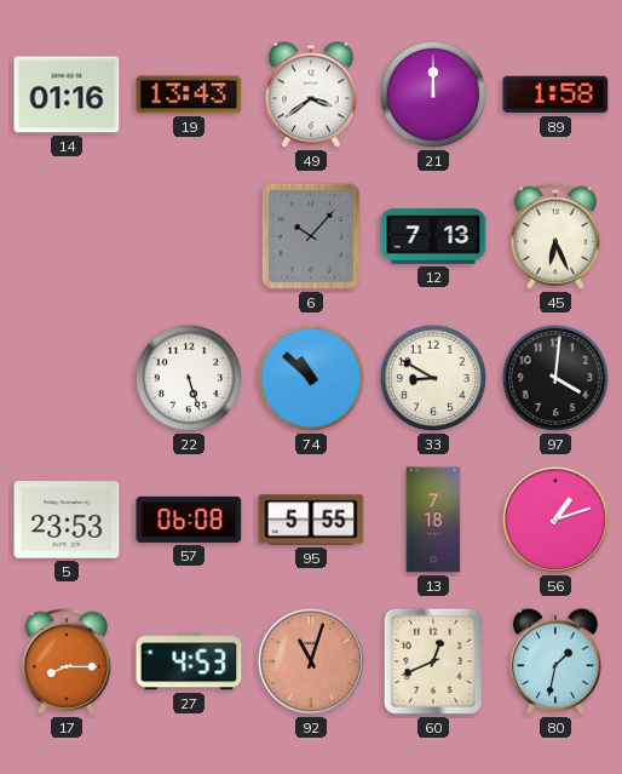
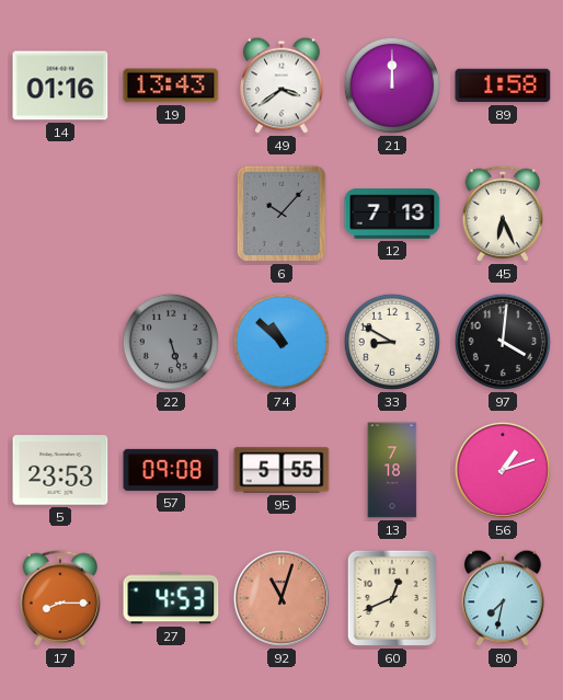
22 dial: white -> grey
57: 06:08 -> 09:08
80: 1:32 -> 7:32
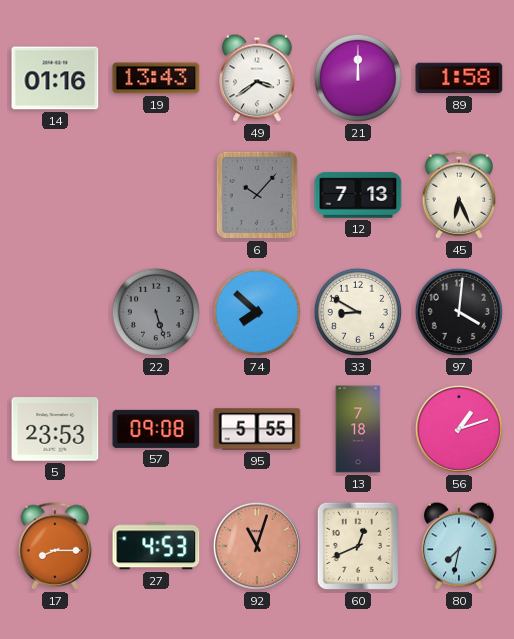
74: 10:52 -> 7:52
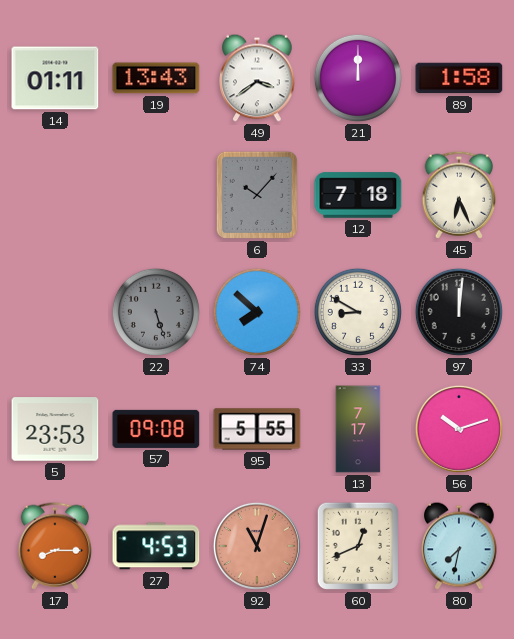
14: 01:16 -> 01:11
12: 7:13 -> 7:18
97: 4:01 -> 12:01
13: 7:18 -> 7:17
56: 1:12 -> 10:12
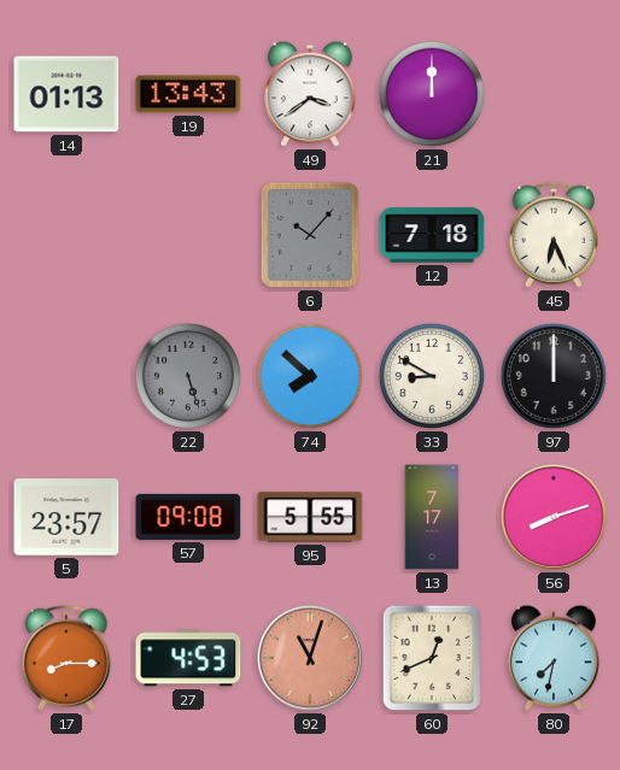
14: 01:11 -> 01:13
89: 1:58 -> none
97: 12:01 -> 12:00
5: 23:53 -> 23:57
56: 10:12 -> 8:12
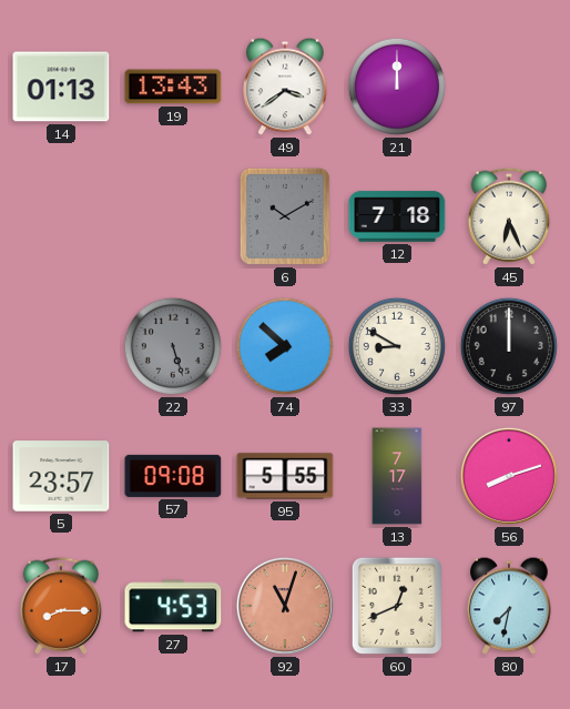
6: 10:07 -> 10:10
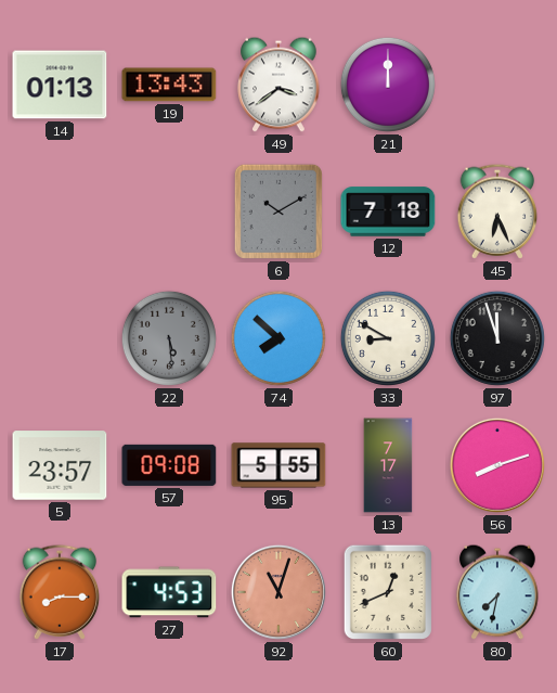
22: 5:27 -> 5:29
97: 12:00 -> 11:57
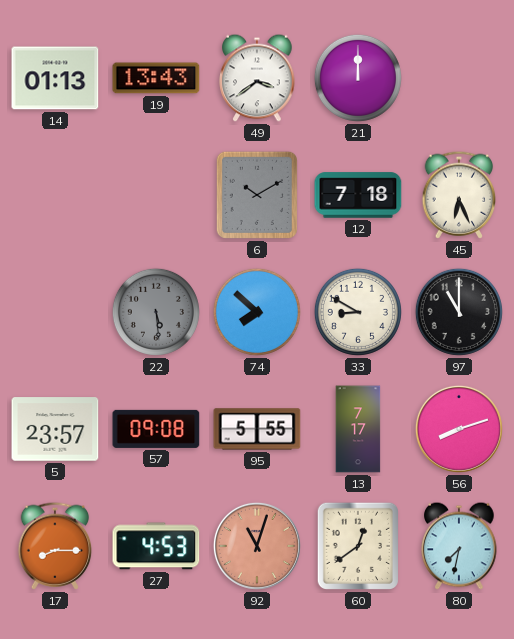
97: 11:57 -> 11:00
60: 12:41 -> 12:39
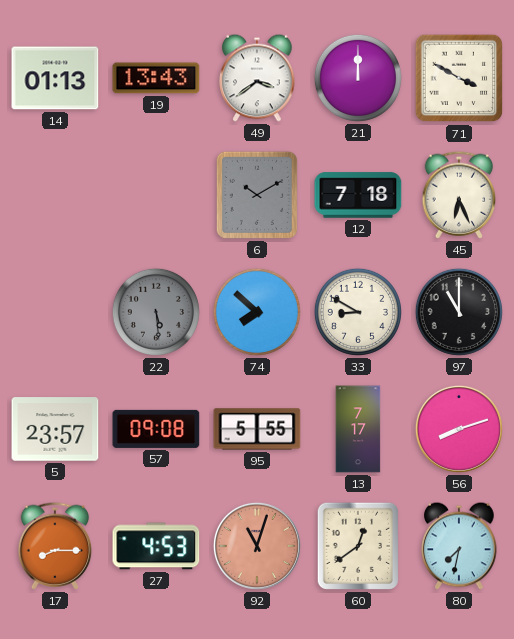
71: none -> 3:50
